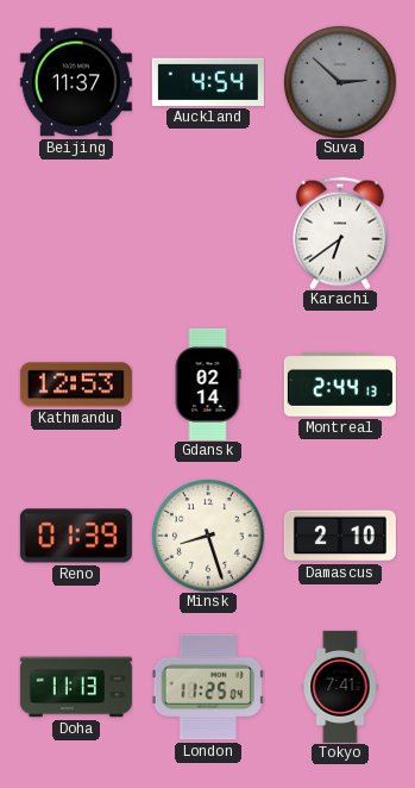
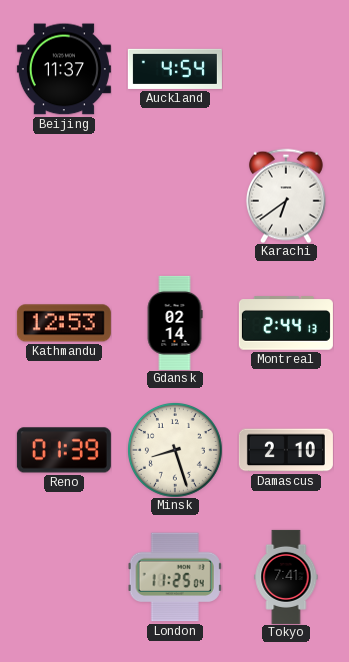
Suva: 2:52 -> none
Doha: 11:13 -> none
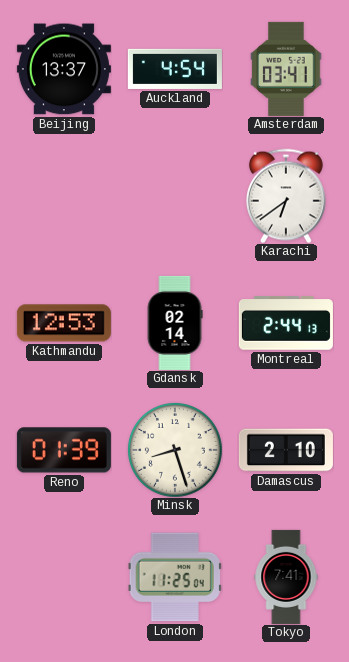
Beijing: 11:37 -> 13:37
Amsterdam: none -> 03:41
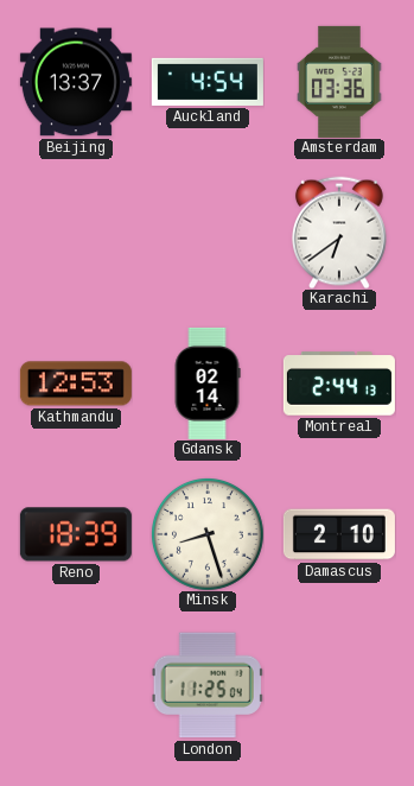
Amsterdam: 03:41 -> 03:36
Reno: 01:39 -> 18:39
Tokyo: 7:41 -> none
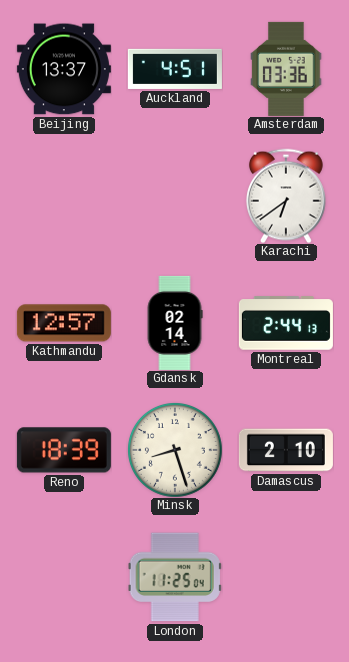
Auckland: 4:54 -> 4:51
Kathmandu: 12:53 -> 12:57
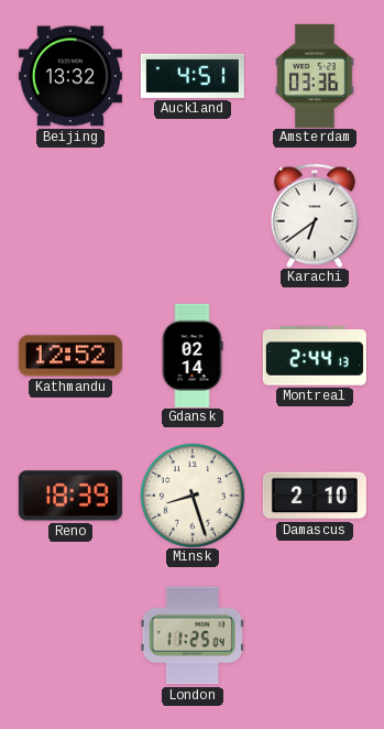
Beijing: 13:37 -> 13:32
Kathmandu: 12:57 -> 12:52
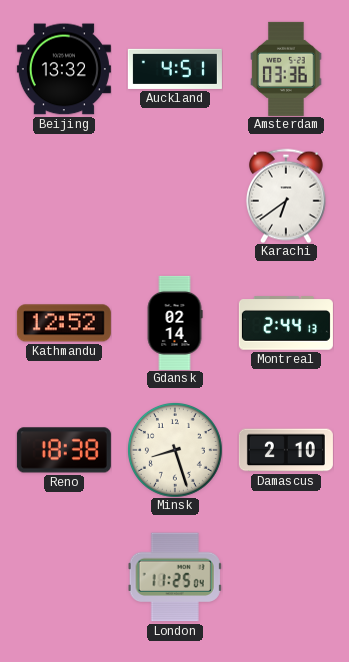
Reno: 18:39 -> 18:38
